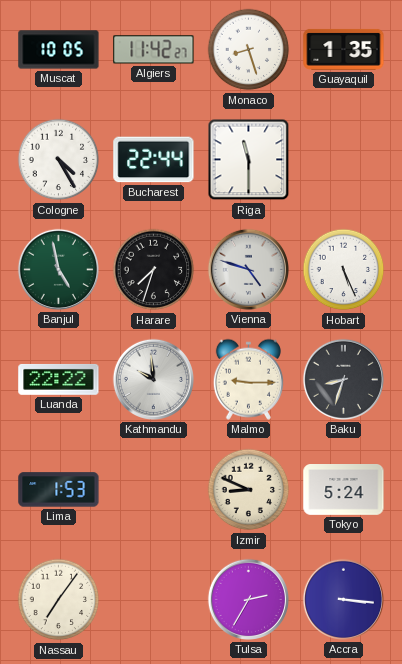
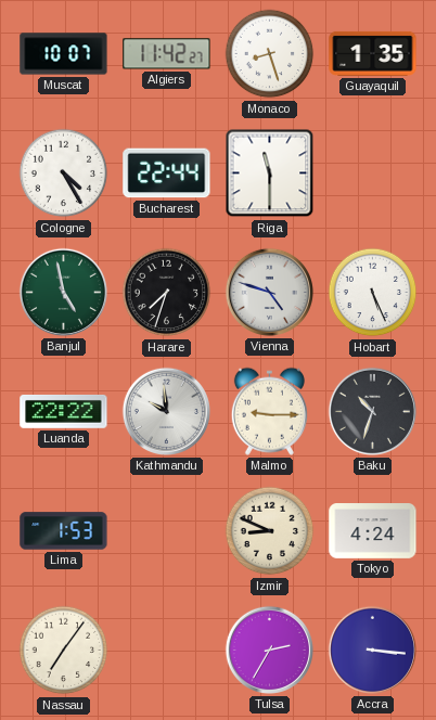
Muscat: 10:05 -> 10:07
Baku: 8:33 -> 10:33
Tokyo: 5:24 -> 4:24
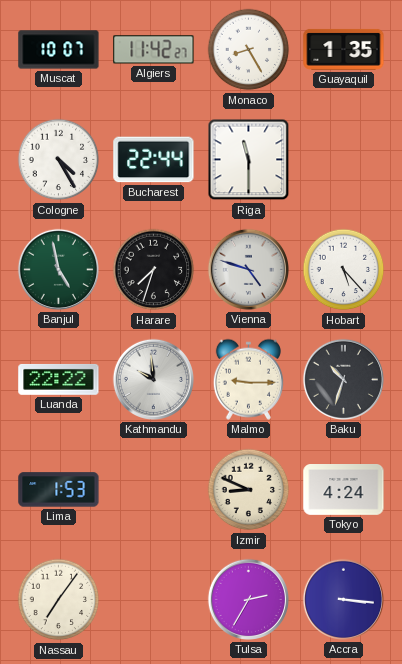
Monaco: 8:27 -> 8:25
Hobart: 5:26 -> 5:23
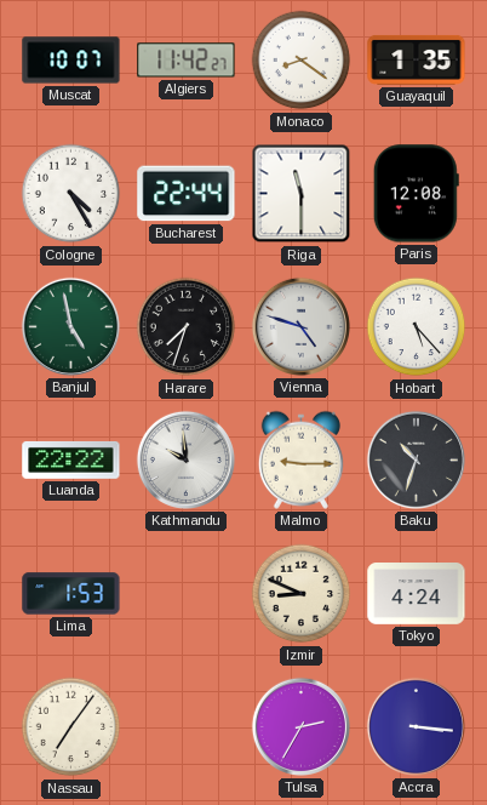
Monaco: 8:25 -> 8:21
Paris: none -> 12:08
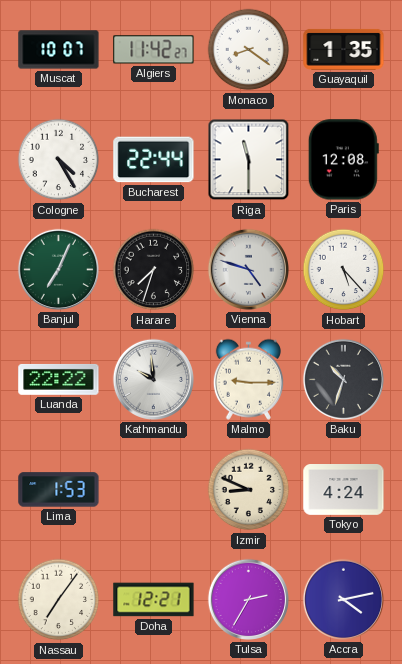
Banjul: 4:58 -> 7:04
Doha: none -> 12:21
Accra: 3:16 -> 4:13
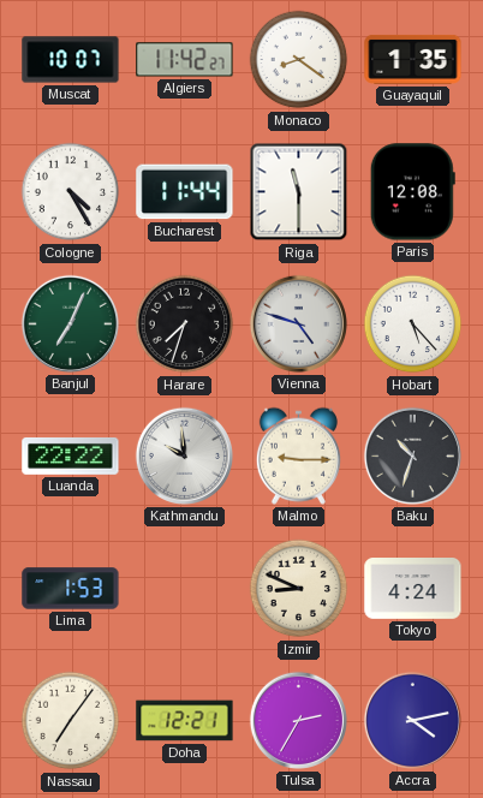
Bucharest: 22:44 -> 11:44
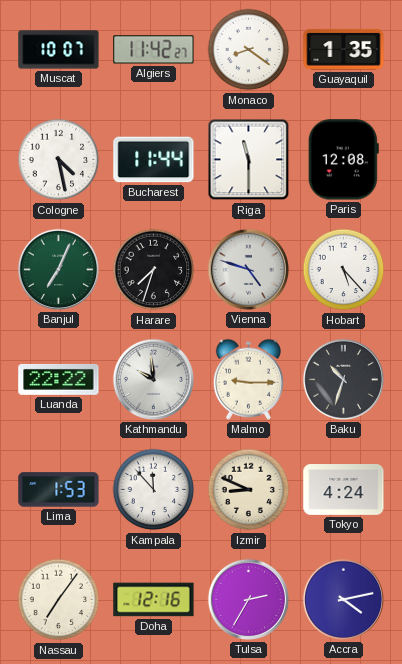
Cologne: 4:25 -> 4:28
Kampala: none -> 11:53
Doha: 12:21 -> 12:16
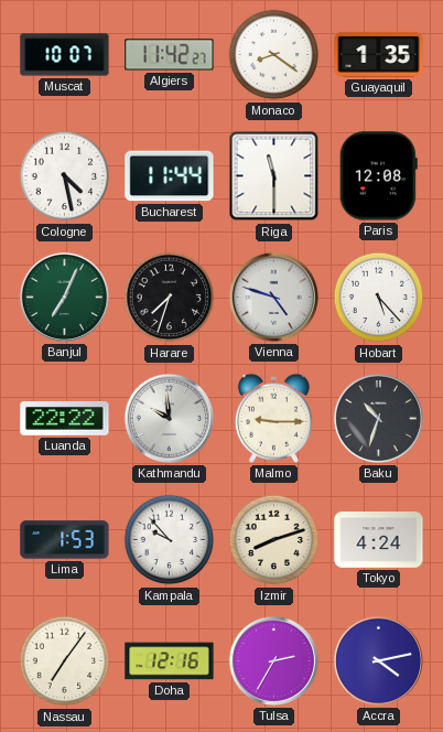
Kampala: 11:53 -> 9:53
Izmir: 8:49 -> 8:12
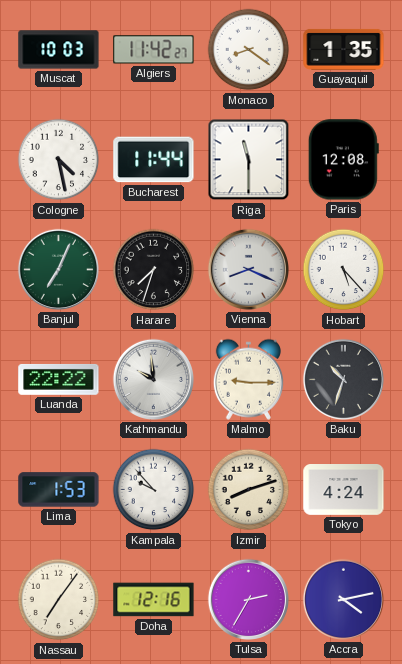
Muscat: 10:07 -> 10:03
Vienna: 4:48 -> 8:19
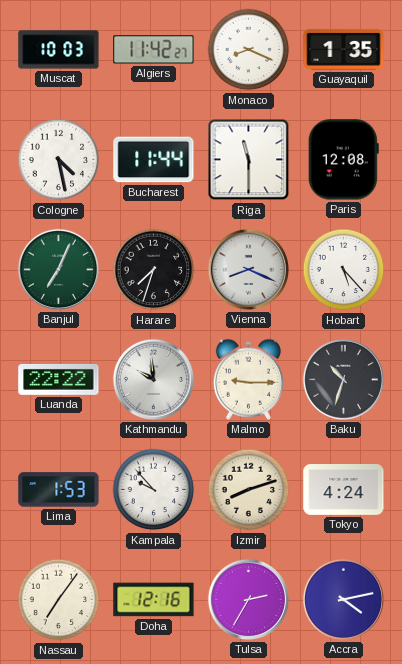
Monaco: 8:21 -> 8:19
